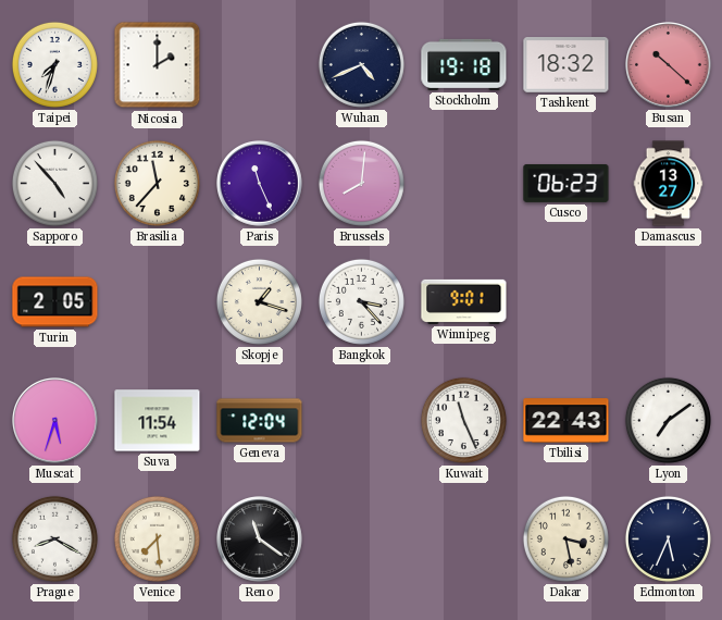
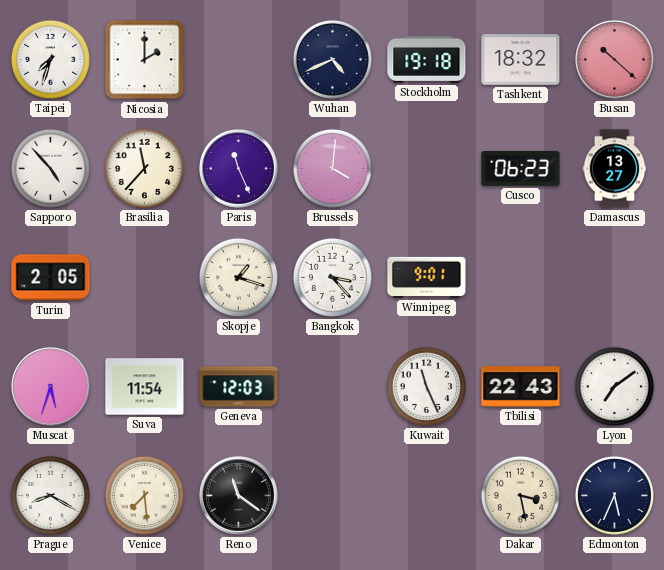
Brussels: 8:01 -> 4:01
Geneva: 12:04 -> 12:03
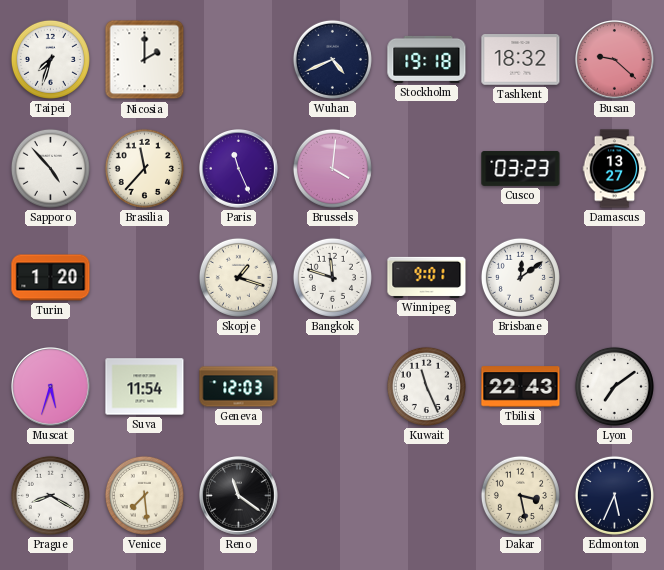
Busan: 10:22 -> 9:22
Cusco: 06:23 -> 03:23
Turin: 2:05 -> 1:20
Bangkok: 3:23 -> 11:48
Brisbane: none -> 12:09
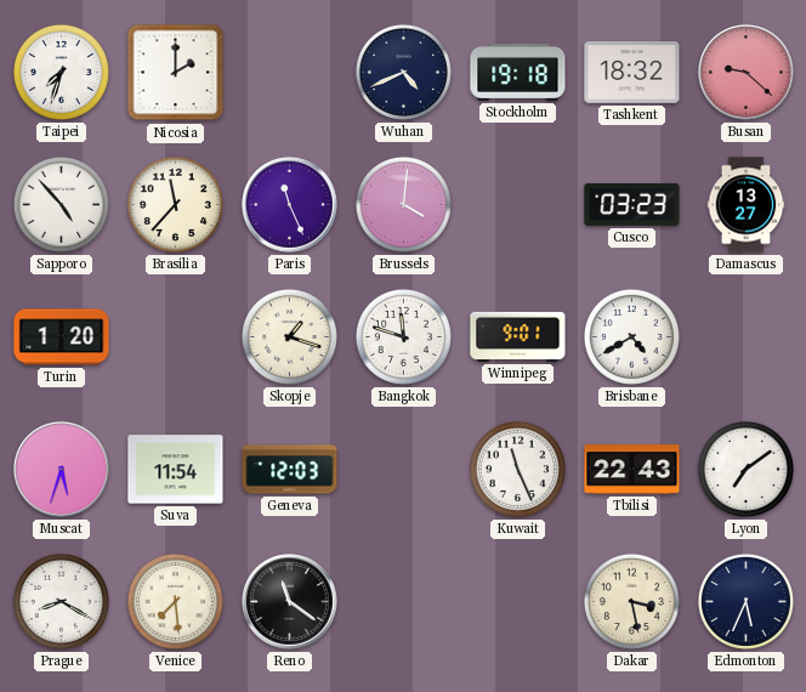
Brisbane: 12:09 -> 4:40
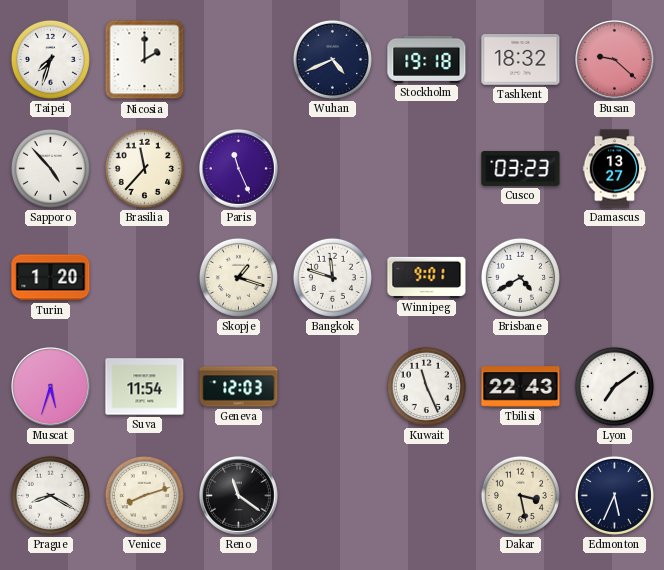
Brussels: 4:01 -> none
Venice: 7:29 -> 8:12
